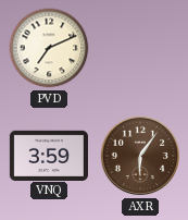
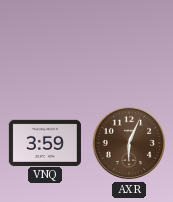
PVD: 7:11 -> none
AXR: 6:06 -> 6:04
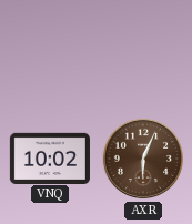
VNQ: 3:59 -> 10:02
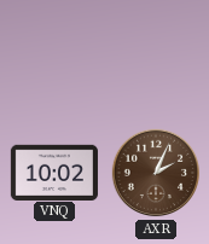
AXR: 6:04 -> 2:04
